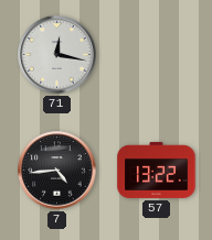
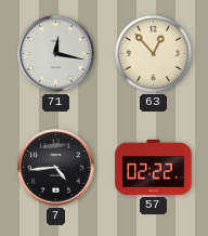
63: none -> 12:53
57: 13:22 -> 02:22
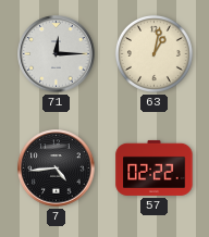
71: 12:17 -> 12:15
63: 12:53 -> 1:02
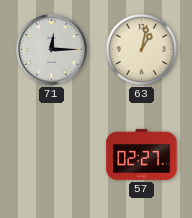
7: 4:44 -> none
57: 02:22 -> 02:27
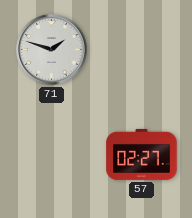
71: 12:15 -> 1:48
63: 1:02 -> none
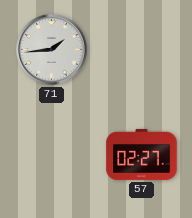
71: 1:48 -> 1:44
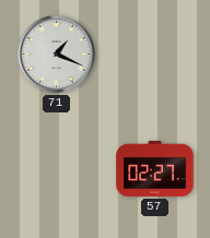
71: 1:44 -> 1:19
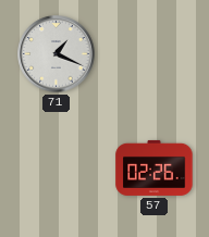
57: 02:27 -> 02:26
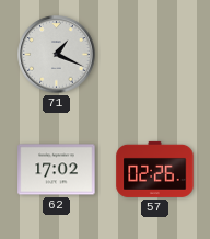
62: none -> 17:02
